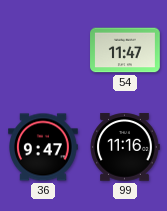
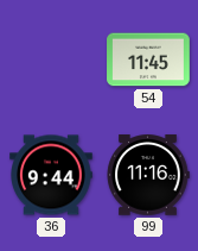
54: 11:47 -> 11:45
36: 9:47 -> 9:44
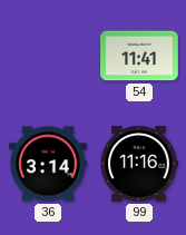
54: 11:45 -> 11:41
36: 9:44 -> 3:14
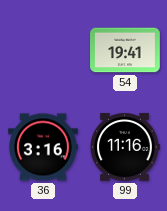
54: 11:41 -> 19:41
36: 3:14 -> 3:16
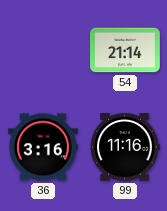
54: 19:41 -> 21:14
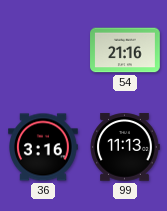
54: 21:14 -> 21:16
99: 11:16 -> 11:13
